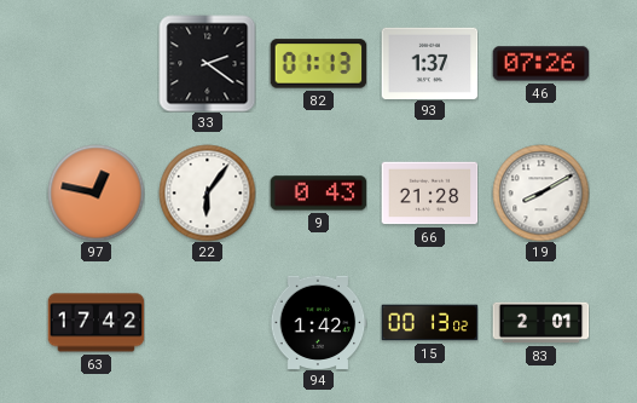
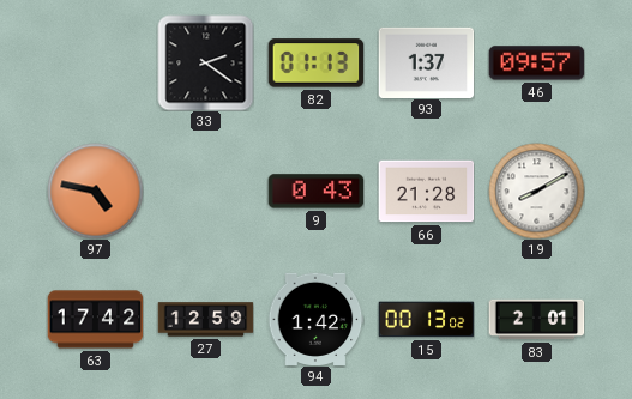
46: 07:26 -> 09:57
97: 12:47 -> 4:47
22: 6:06 -> none
27: none -> 12:59
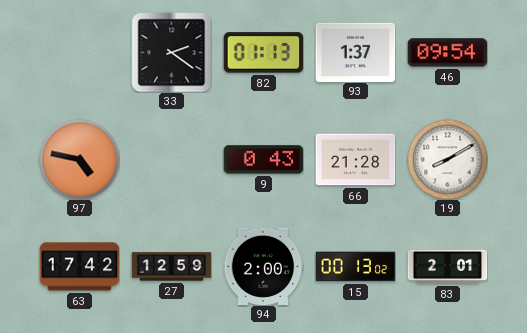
46: 09:57 -> 09:54
94: 1:42 -> 2:00
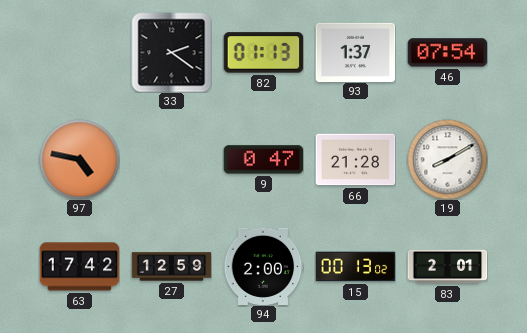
46: 09:54 -> 07:54
9: 0:43 -> 0:47
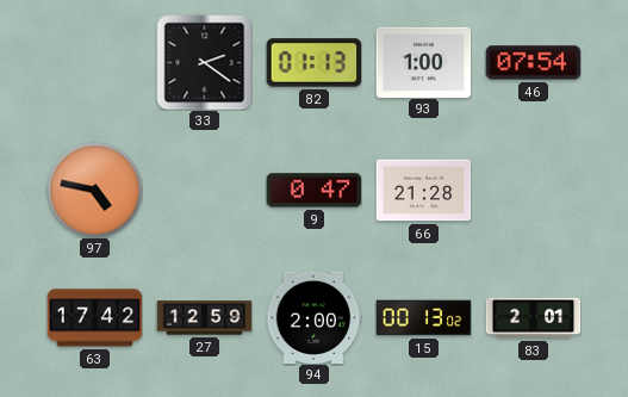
93: 1:37 -> 1:00
19: 8:10 -> none
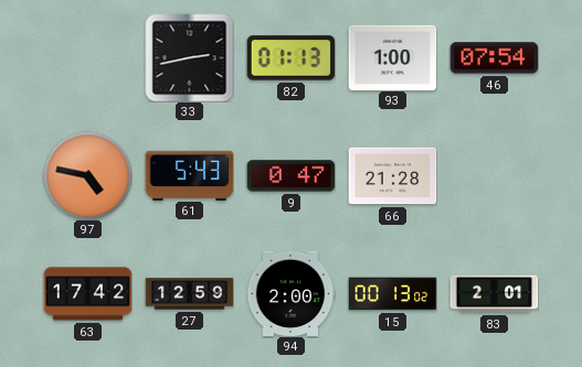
33: 2:21 -> 2:43
61: none -> 5:43
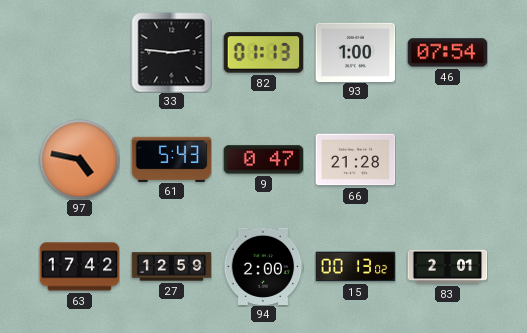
33: 2:43 -> 2:46
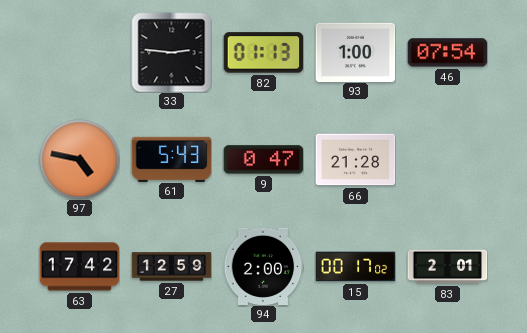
15: 00:13 -> 00:17
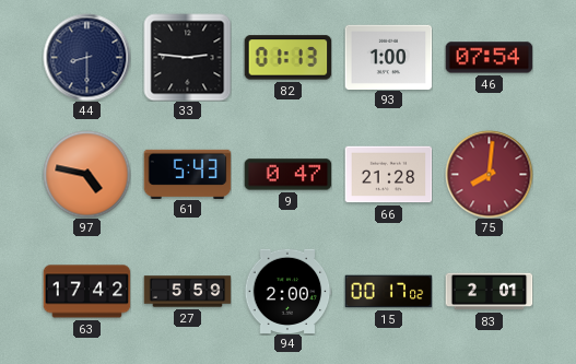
44: none -> 8:30
75: none -> 8:01
27: 12:59 -> 5:59
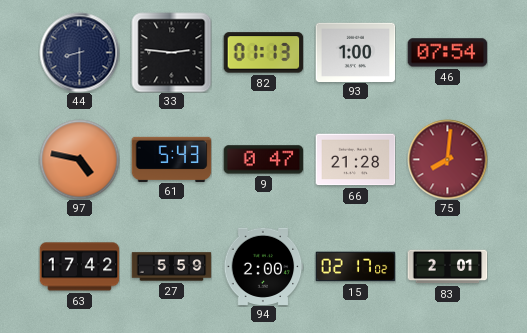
15: 00:17 -> 02:17
